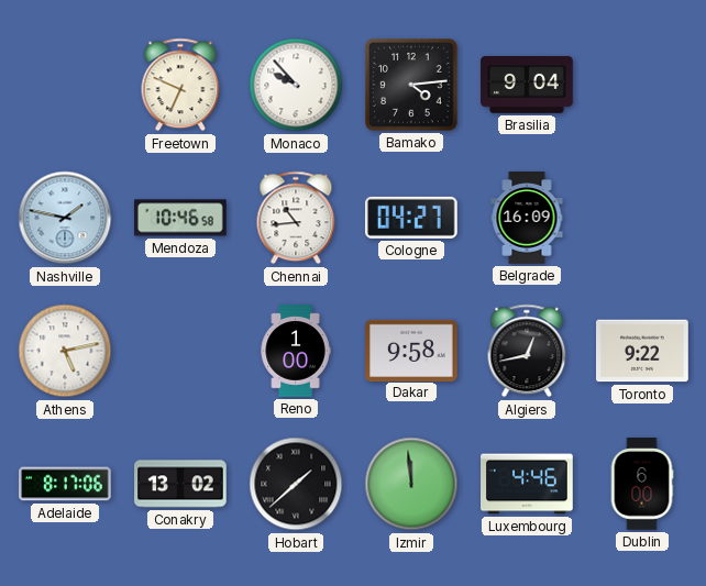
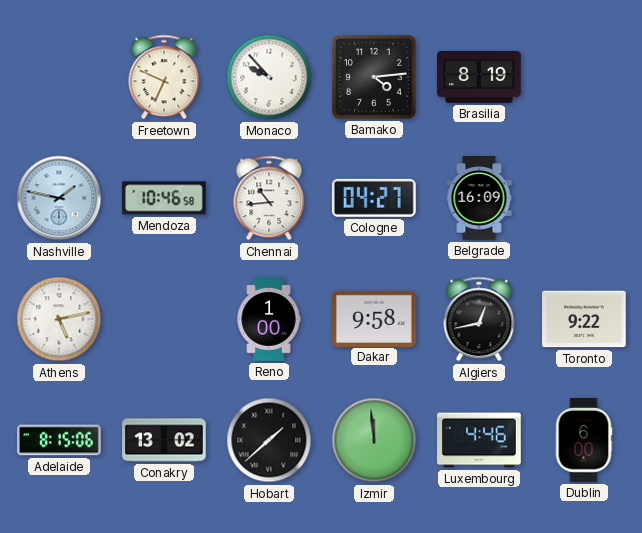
Brasilia: 9:04 -> 8:19
Adelaide: 8:17 -> 8:15
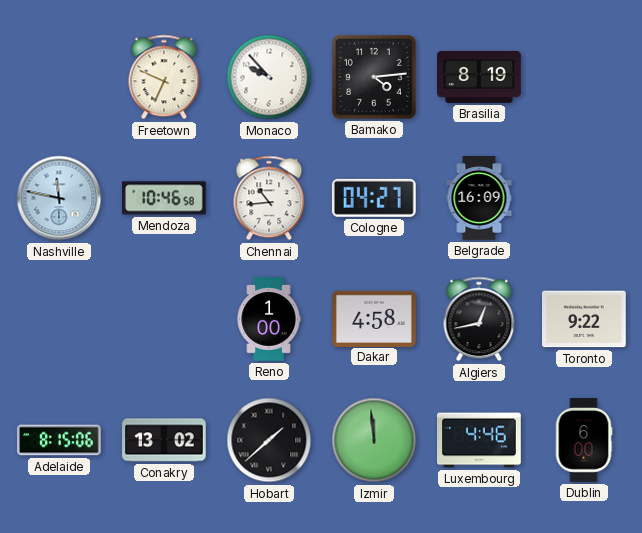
Nashville: 1:47 -> 11:47
Athens: 5:13 -> none
Dakar: 9:58 -> 4:58
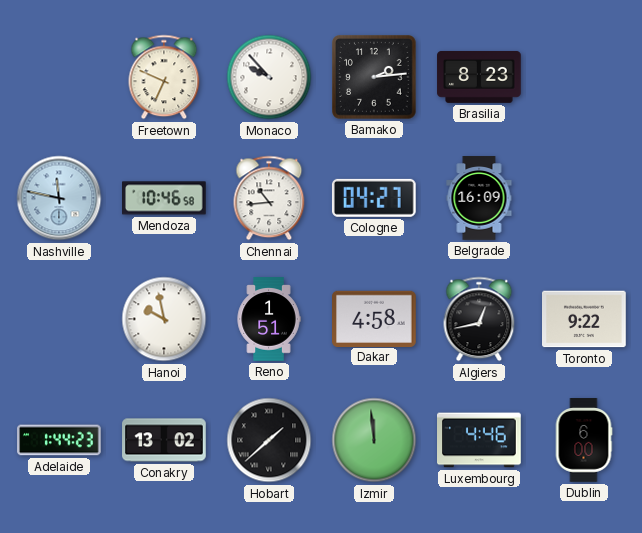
Bamako: 4:14 -> 2:14
Brasilia: 8:19 -> 8:23
Hanoi: none -> 9:58
Reno: 1:00 -> 1:51
Adelaide: 8:15 -> 1:44
